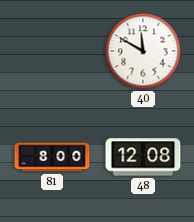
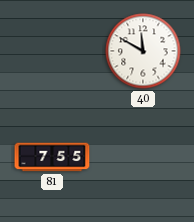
81: 8:00 -> 7:55
48: 12:08 -> none
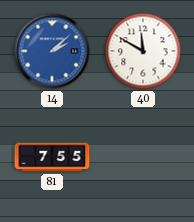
14: none -> 2:08
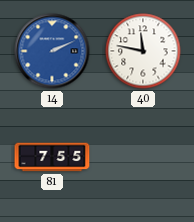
14: 2:08 -> 2:11
40: 11:50 -> 11:47
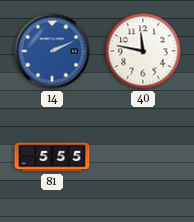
81: 7:55 -> 5:55
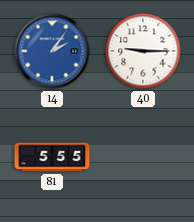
14: 2:11 -> 2:06
40: 11:47 -> 9:15
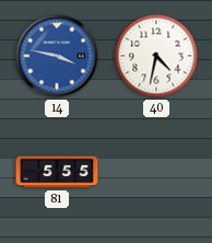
14: 2:06 -> 3:47
40: 9:15 -> 4:32
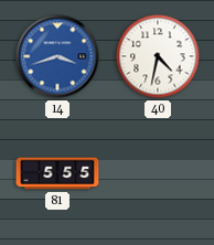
14: 3:47 -> 3:42
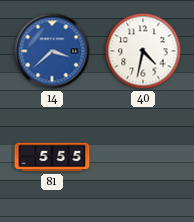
14: 3:42 -> 3:38
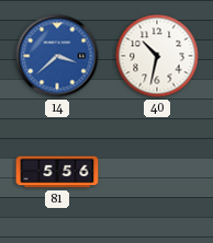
40: 4:32 -> 10:32
81: 5:55 -> 5:56
